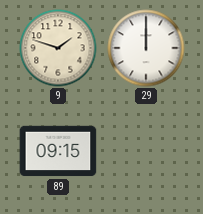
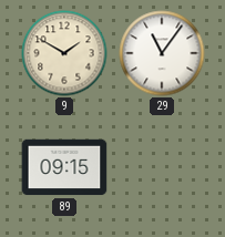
9: 1:48 -> 1:50
29: 12:00 -> 11:06
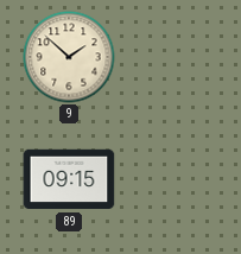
9: 1:50 -> 1:52
29: 11:06 -> none
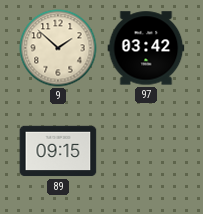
97: none -> 03:42
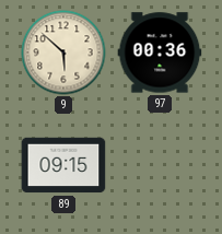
9: 1:52 -> 5:52
97: 03:42 -> 00:36
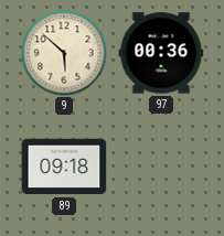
89: 09:15 -> 09:18
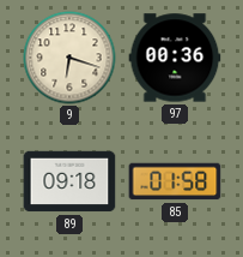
9: 5:52 -> 6:18
85: none -> 01:58
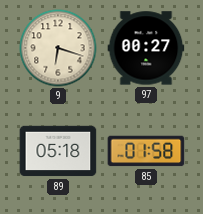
97: 00:36 -> 00:27
89: 09:18 -> 05:18
